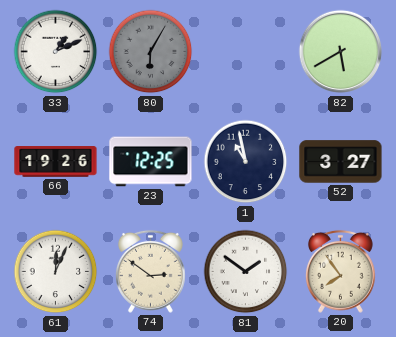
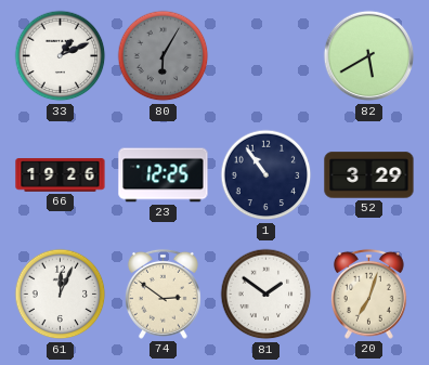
1: 10:58 -> 10:54
52: 3:27 -> 3:29
20: 7:54 -> 7:03
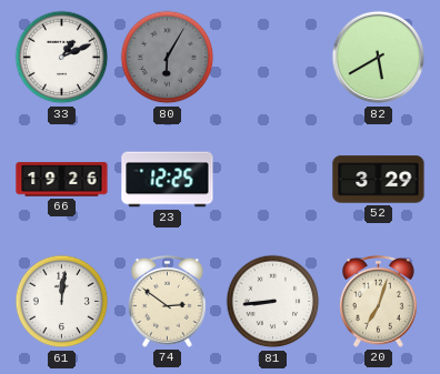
1: 10:54 -> none
61: 12:04 -> 12:01
81: 1:51 -> 8:44
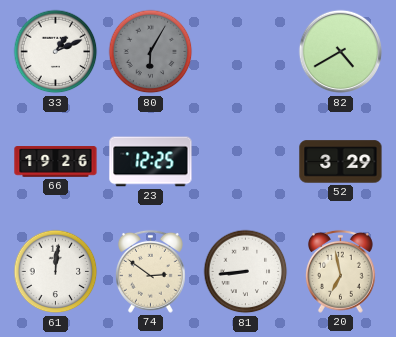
82: 5:40 -> 4:40
20: 7:03 -> 6:58
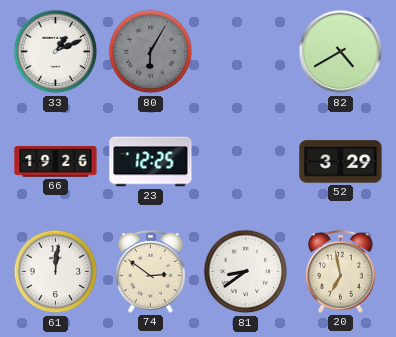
81: 8:44 -> 8:39
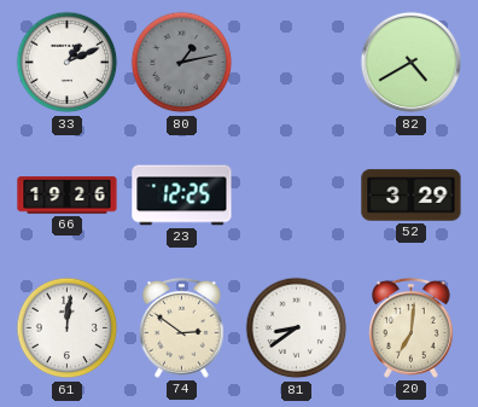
80: 6:05 -> 1:13
20: 6:58 -> 7:01
